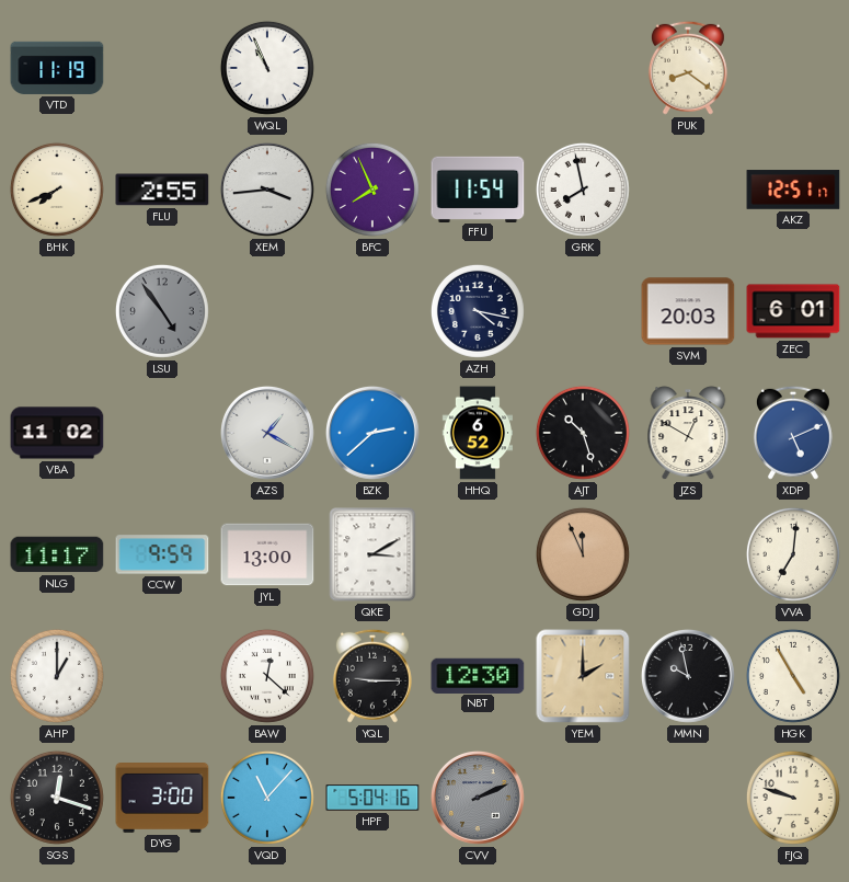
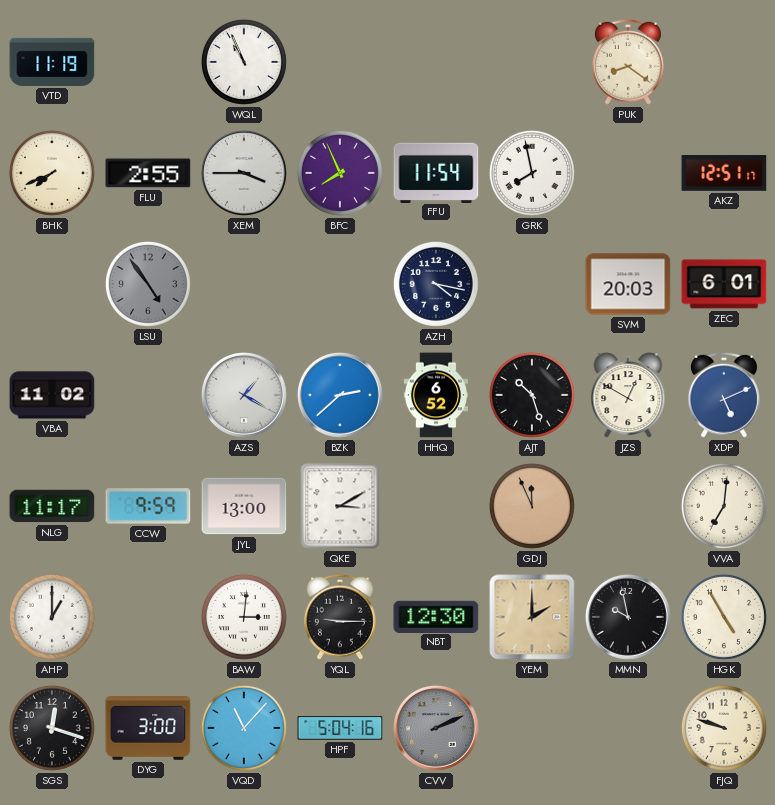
XEM: 3:44 -> 3:45
BAW: 12:22 -> 3:01
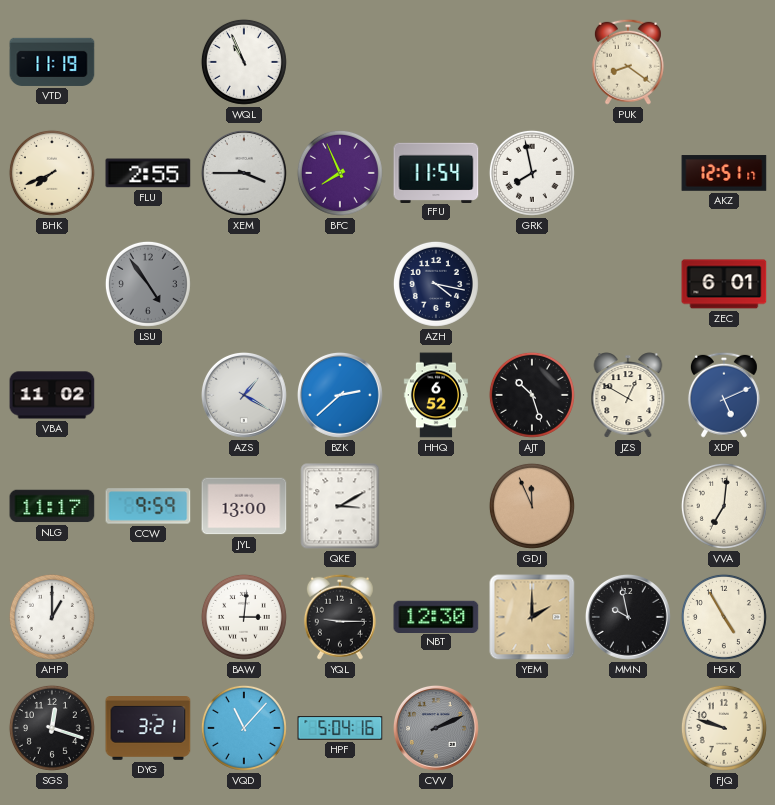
SVM: 20:03 -> none
DYG: 3:00 -> 3:21
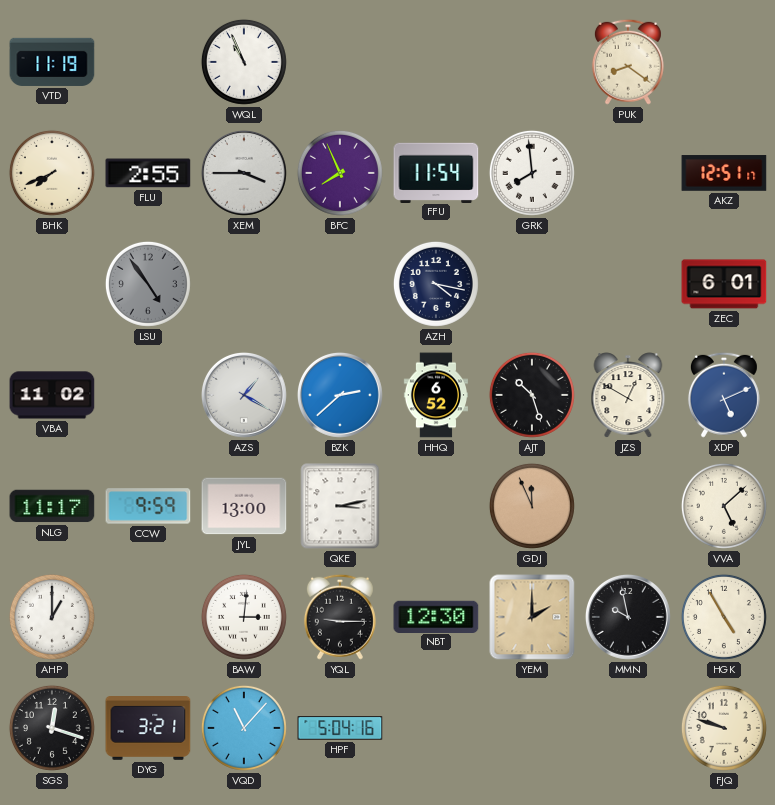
GRK: 7:58 -> 7:59
QKE: 3:10 -> 3:13
VVA: 7:01 -> 5:08
CVV: 2:11 -> none
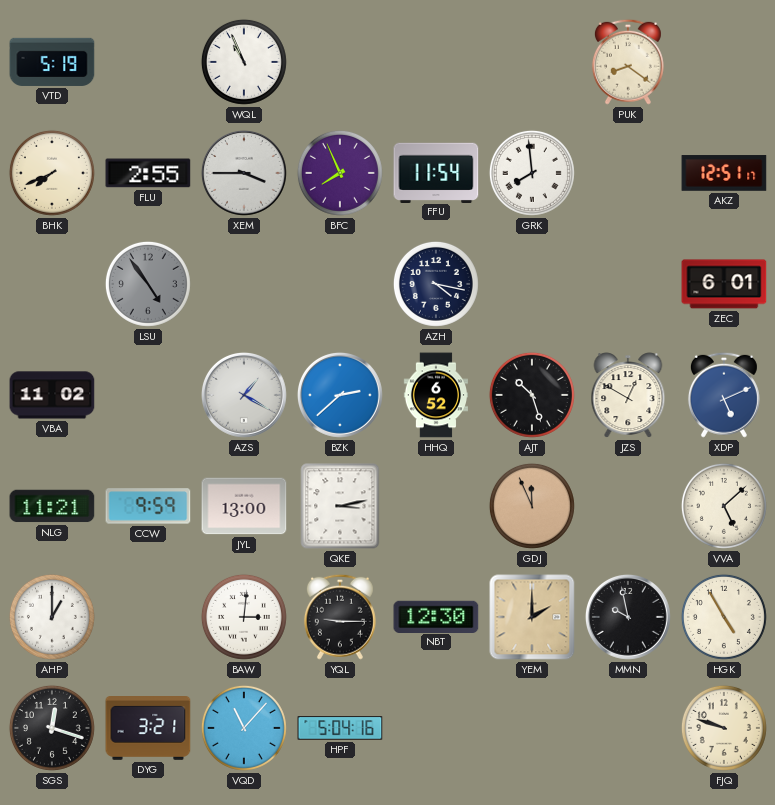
VTD: 11:19 -> 5:19
NLG: 11:17 -> 11:21
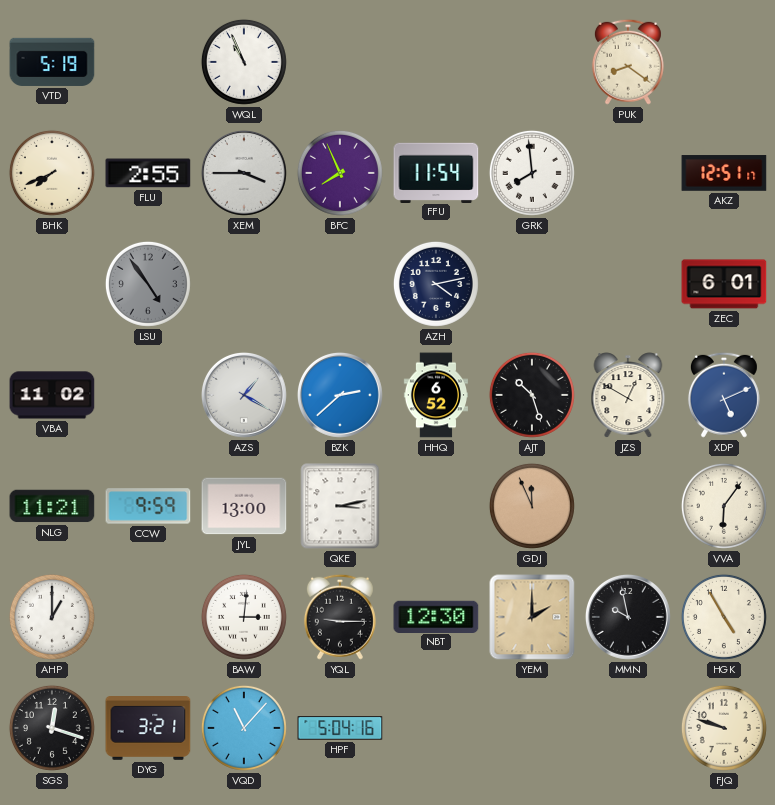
AZH: 4:17 -> 4:13
VVA: 5:08 -> 6:06
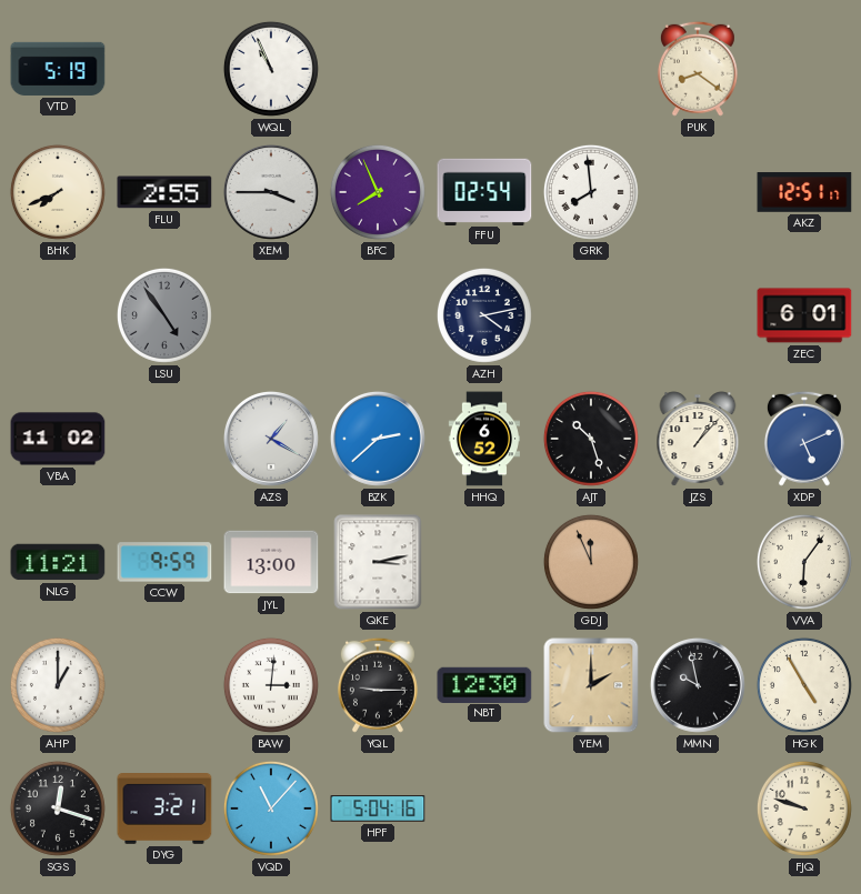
FFU: 11:54 -> 02:54
JZS: 12:50 -> 1:07
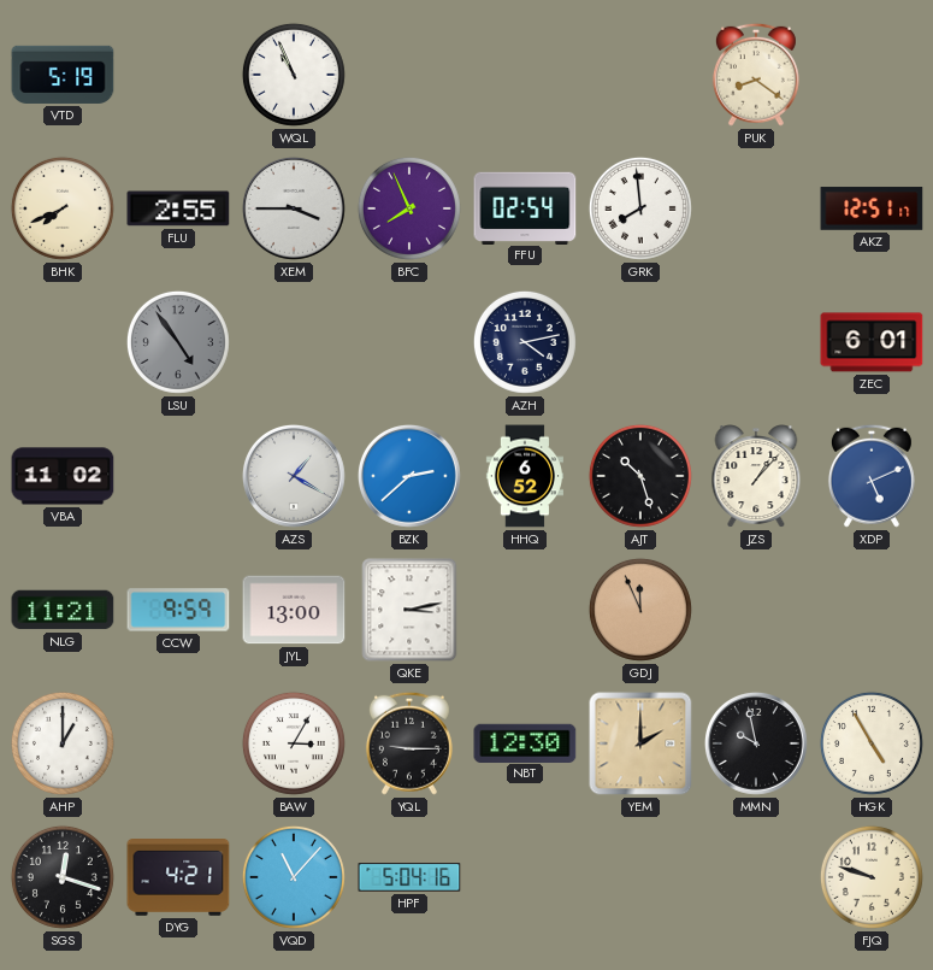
VVA: 6:06 -> none
BAW: 3:01 -> 3:05
DYG: 3:21 -> 4:21
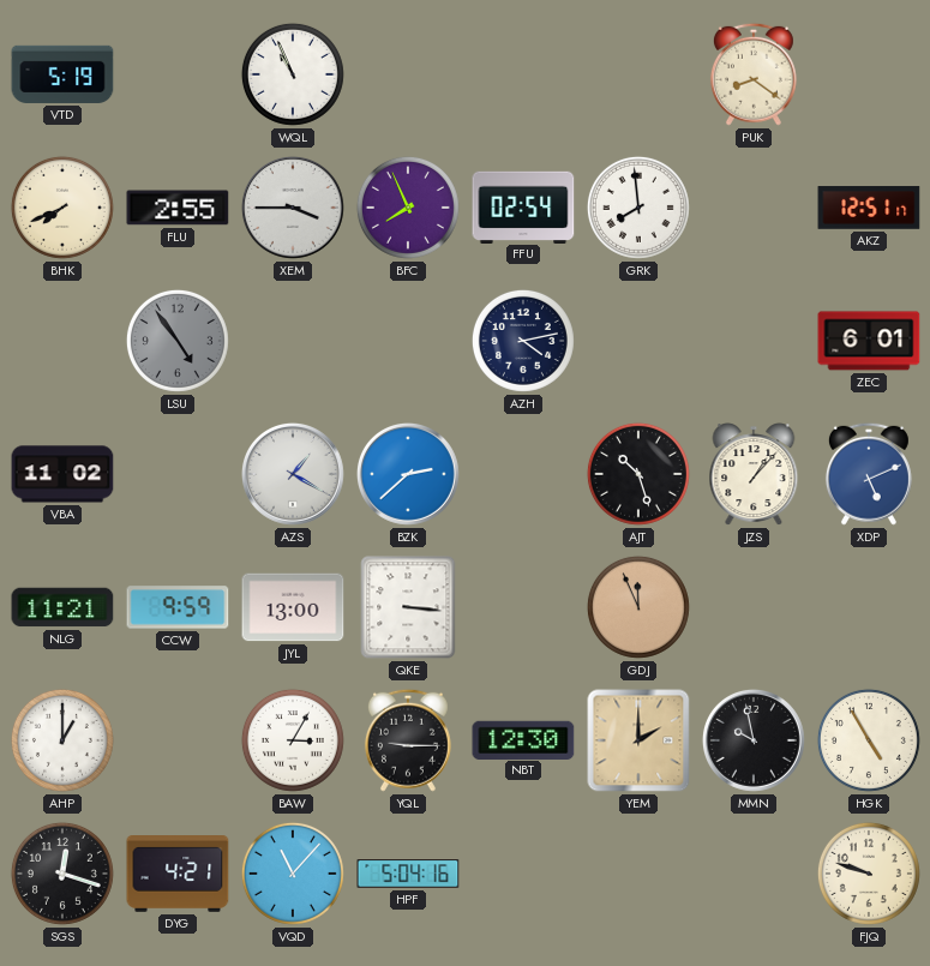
HHQ: 6:52 -> none
QKE: 3:13 -> 3:16
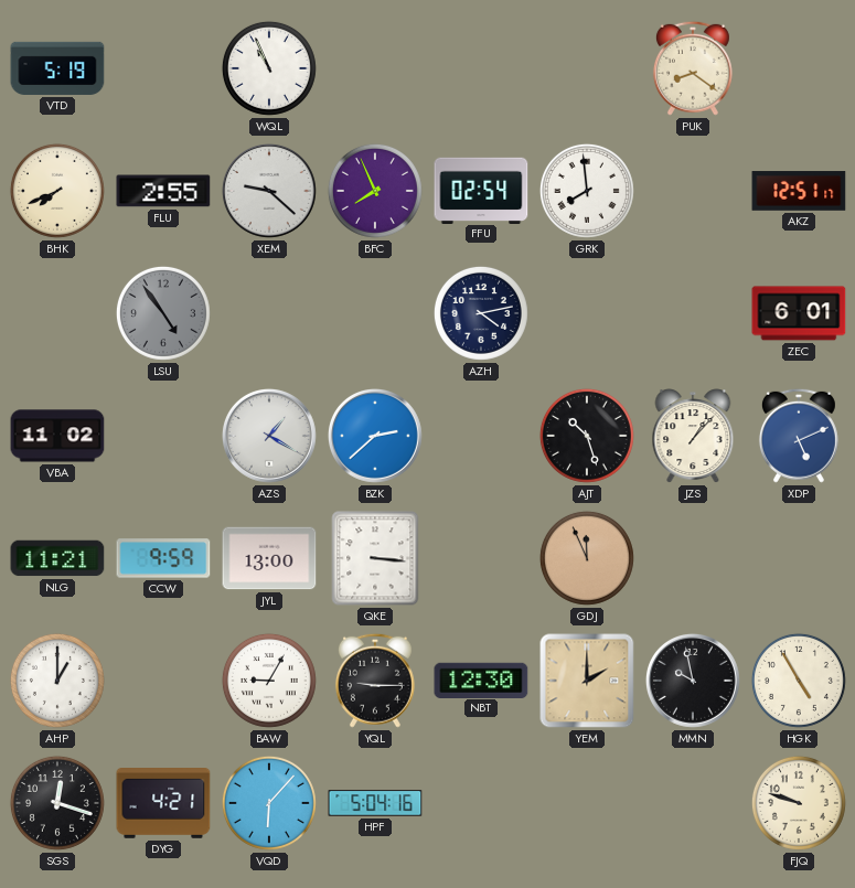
XEM: 3:45 -> 9:22
BAW: 3:05 -> 9:05
VQD: 11:07 -> 6:07
